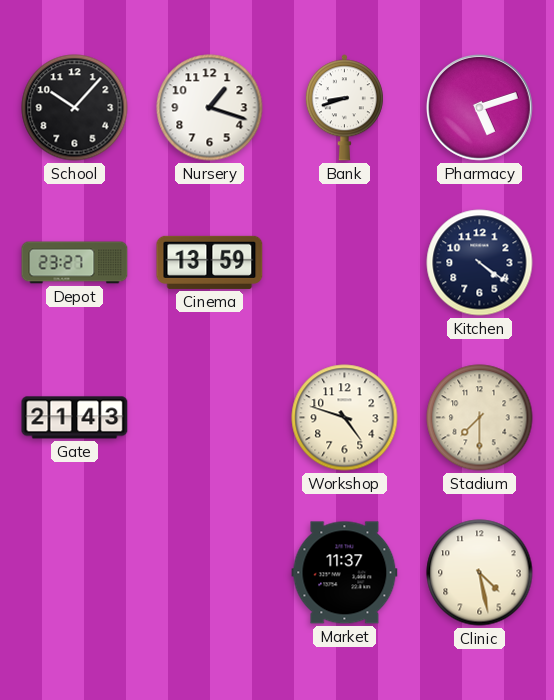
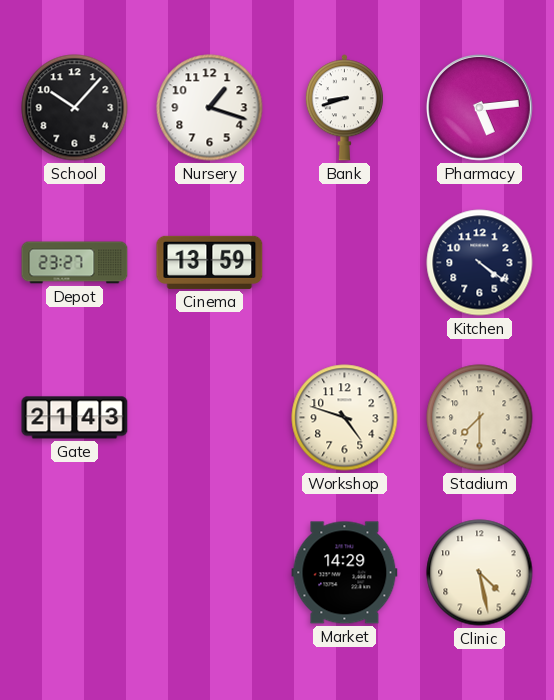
Pharmacy: 5:12 -> 5:14
Market: 11:37 -> 14:29
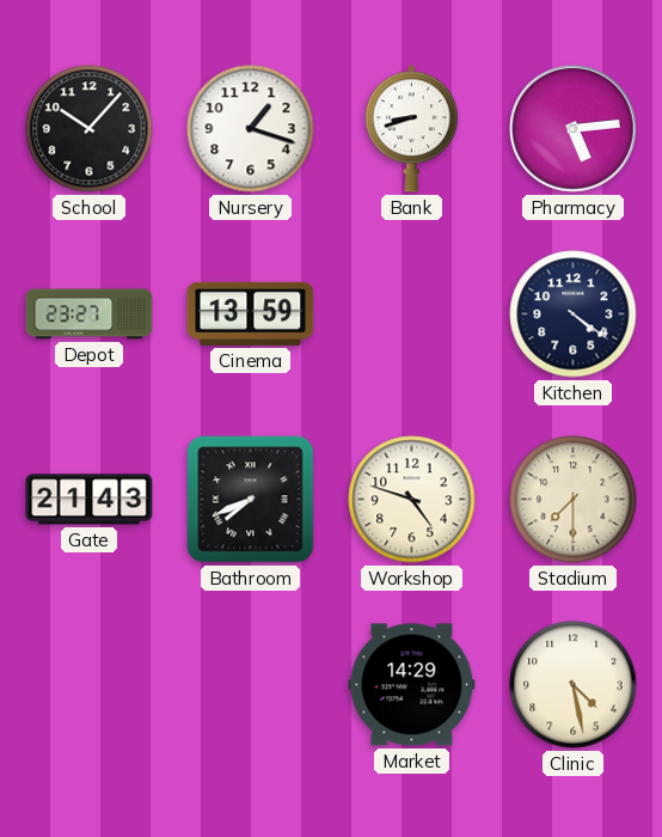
Bathroom: none -> 7:41
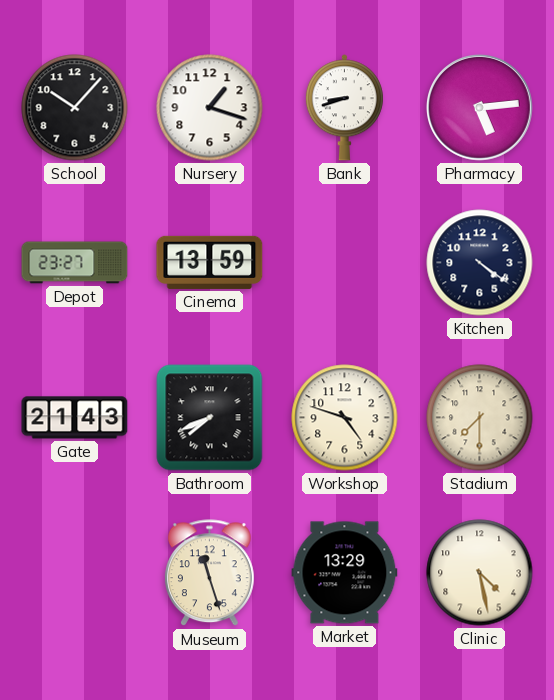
Museum: none -> 11:27
Market: 14:29 -> 13:29
